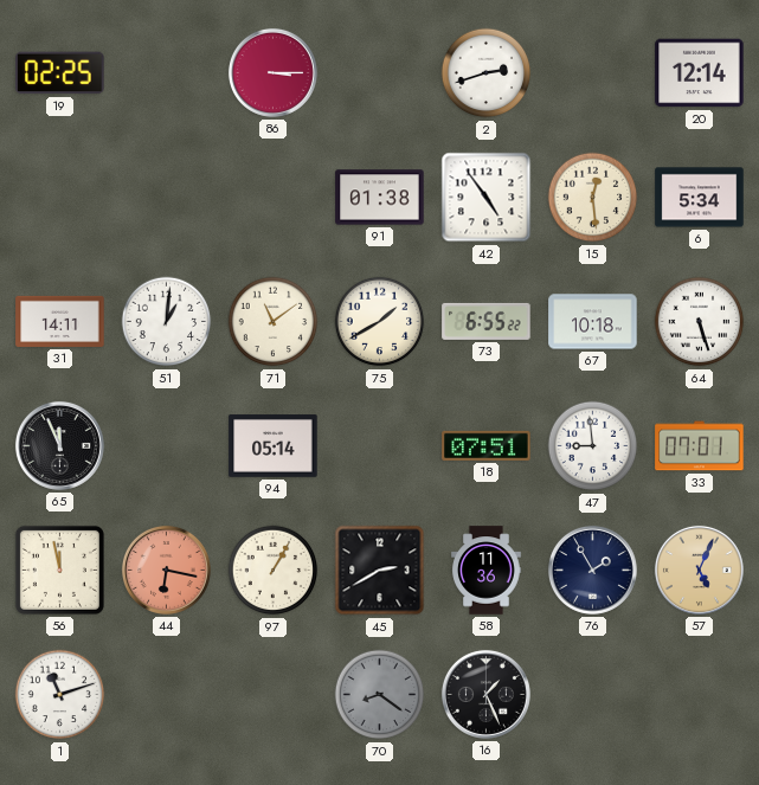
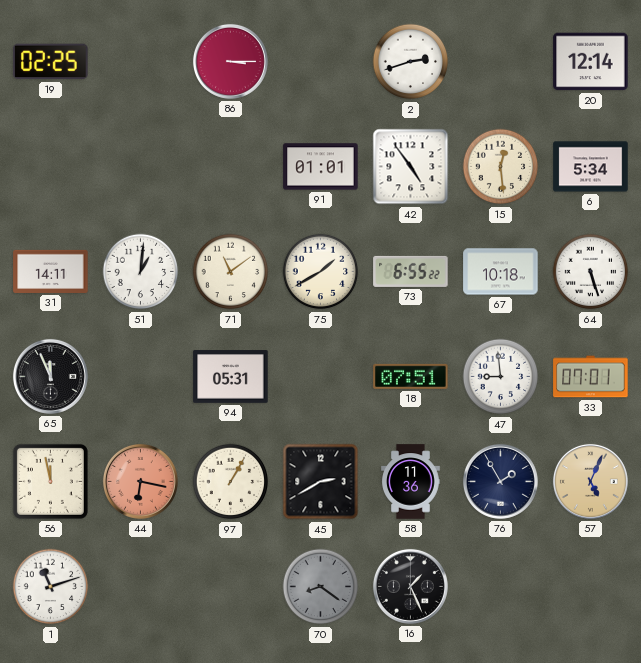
91: 01:38 -> 01:01
94: 05:14 -> 05:31
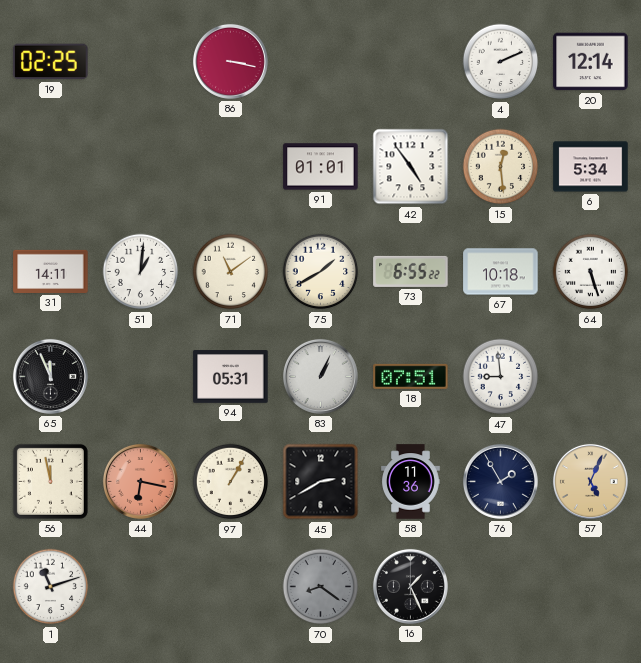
86: 3:15 -> 3:17
2: 2:42 -> none
4: none -> 2:11
83: none -> 1:04
33: 07:01 -> none
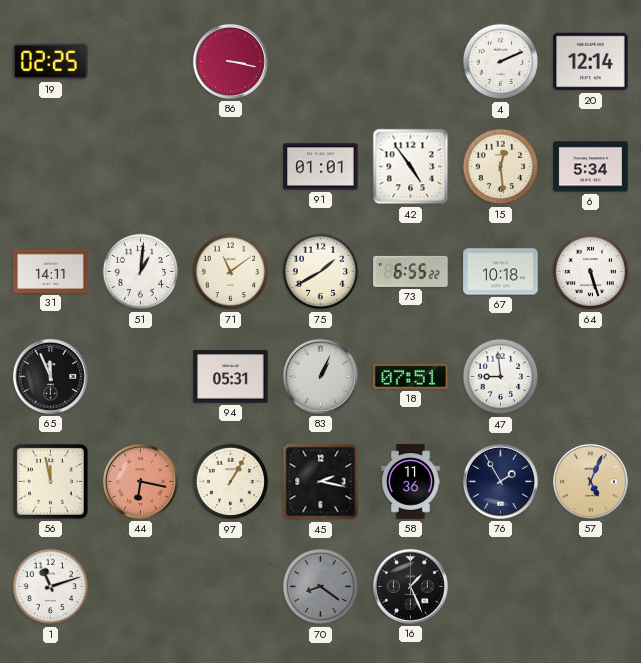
45: 2:40 -> 2:17
